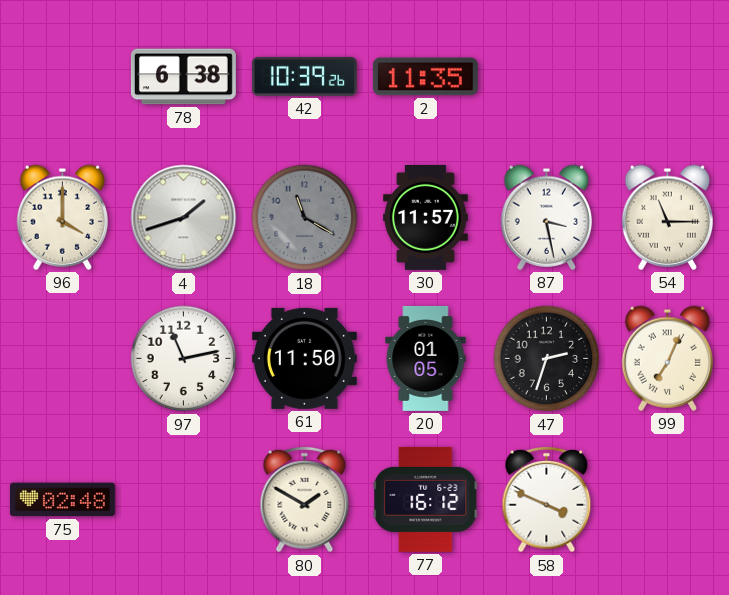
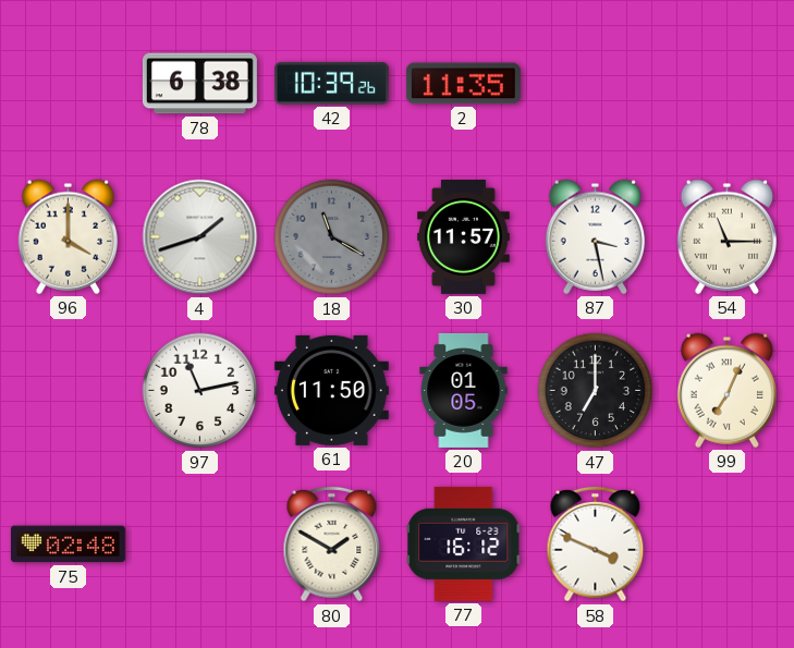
47: 2:33 -> 7:00
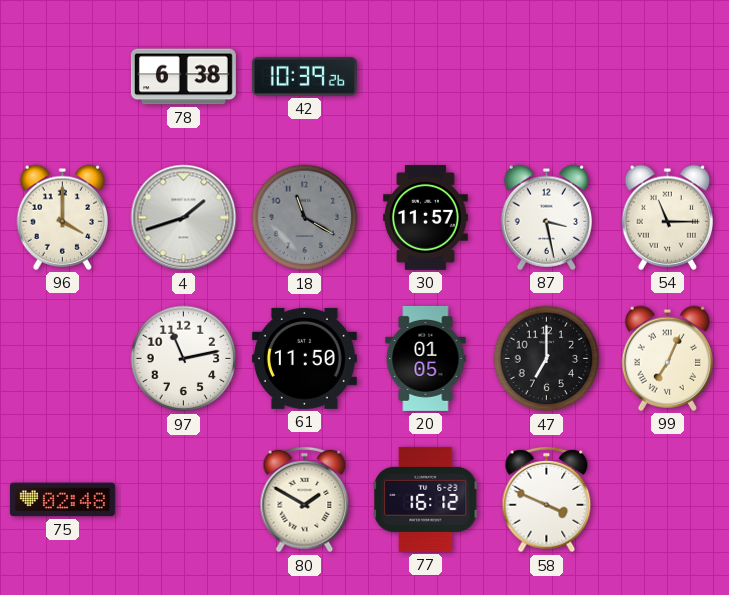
2: 11:35 -> none
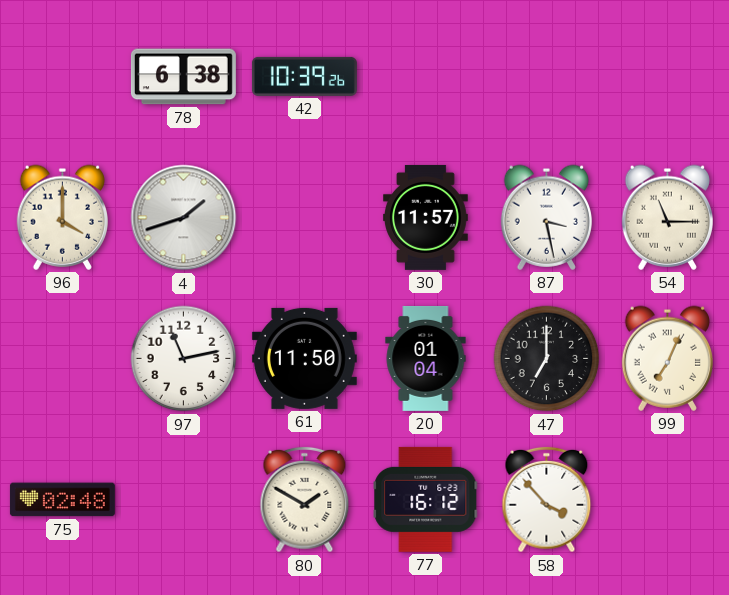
18: 11:20 -> none
20: 01:05 -> 01:04
58: 3:49 -> 3:53
